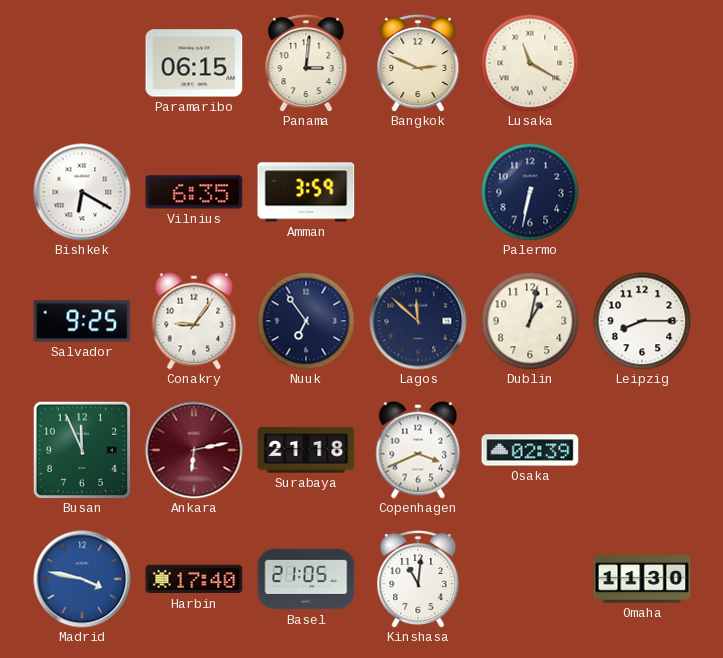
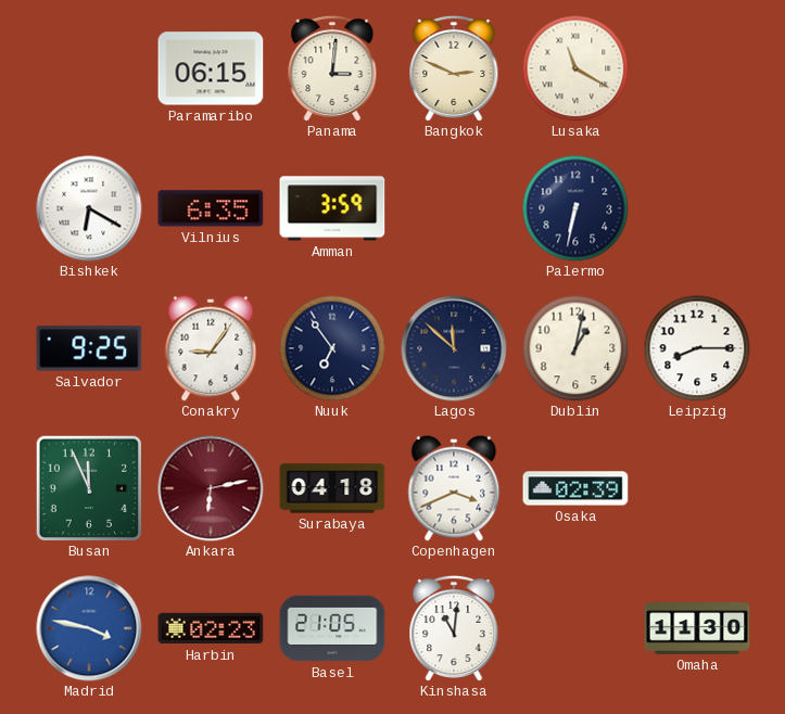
Surabaya: 21:18 -> 04:18
Harbin: 17:40 -> 02:23
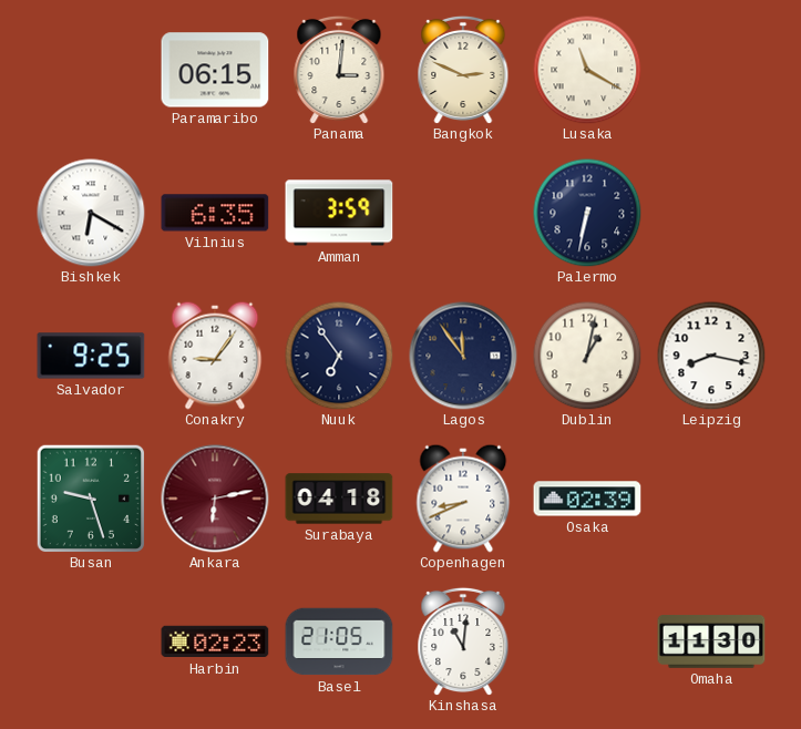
Lagos: 11:52 -> 11:54
Leipzig: 8:15 -> 8:17
Busan: 11:56 -> 9:27
Copenhagen: 3:41 -> 8:41
Madrid: 3:47 -> none
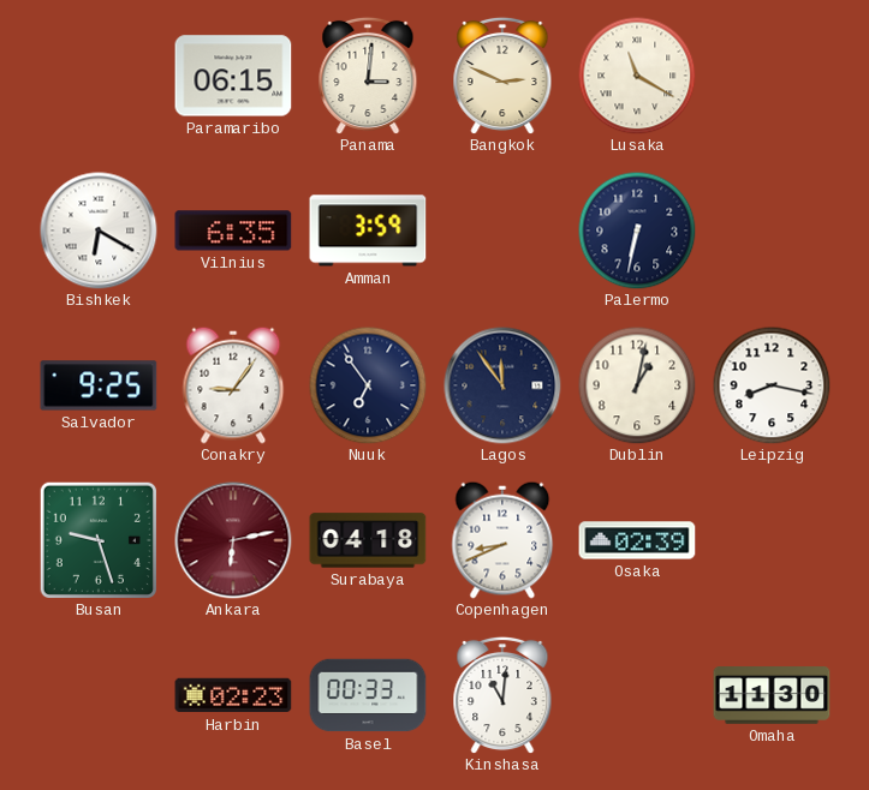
Basel: 21:05 -> 00:33
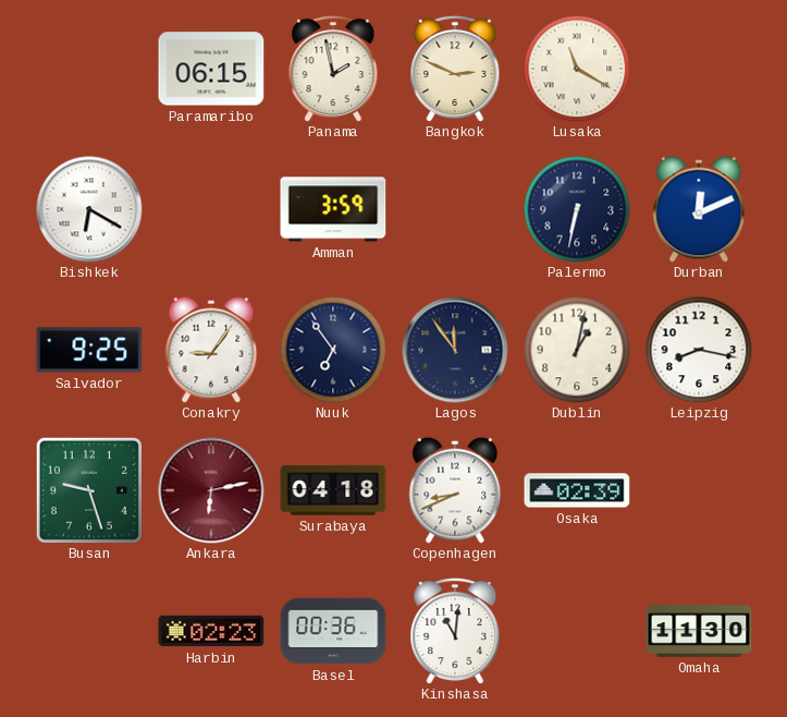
Panama: 3:01 -> 1:58
Vilnius: 6:35 -> none
Durban: none -> 12:11
Basel: 00:33 -> 00:36
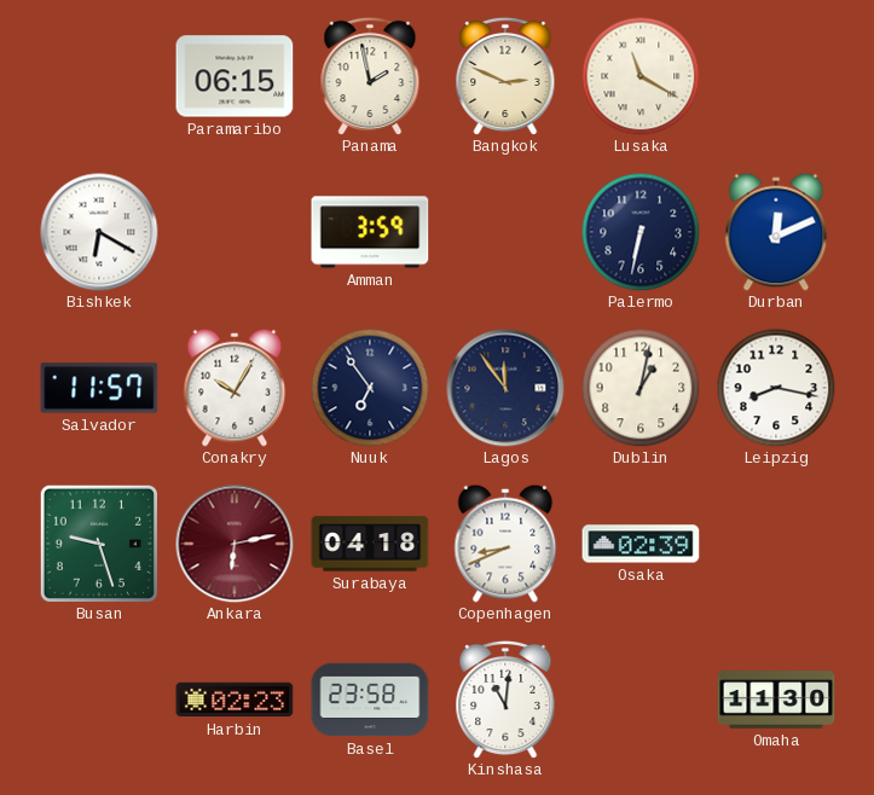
Salvador: 9:25 -> 11:57
Conakry: 9:06 -> 10:05
Basel: 00:36 -> 23:58
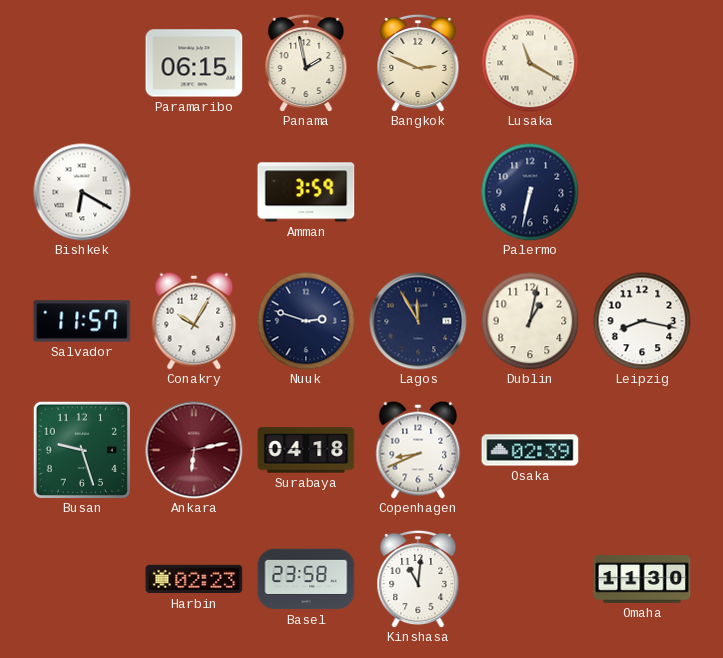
Durban: 12:11 -> none
Nuuk: 6:54 -> 2:48
Lagos: 11:54 -> 11:55
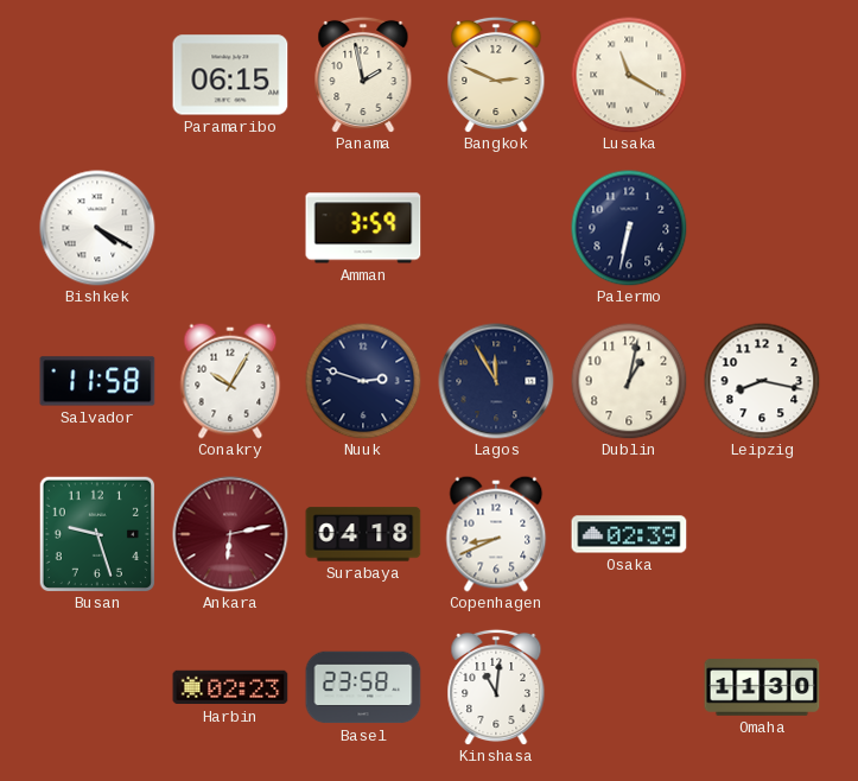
Bishkek: 6:20 -> 4:20
Salvador: 11:57 -> 11:58
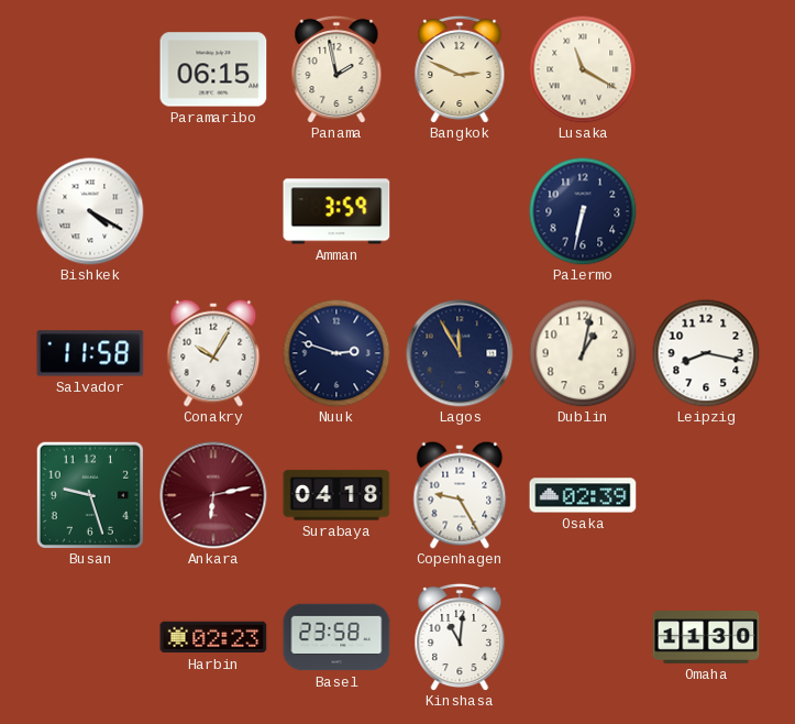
Copenhagen: 8:41 -> 9:25
